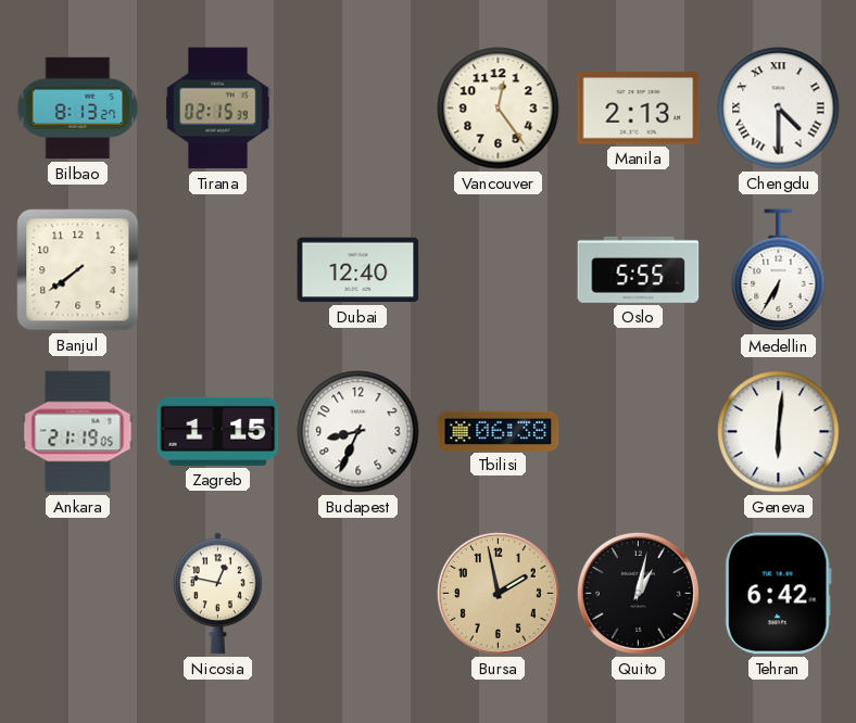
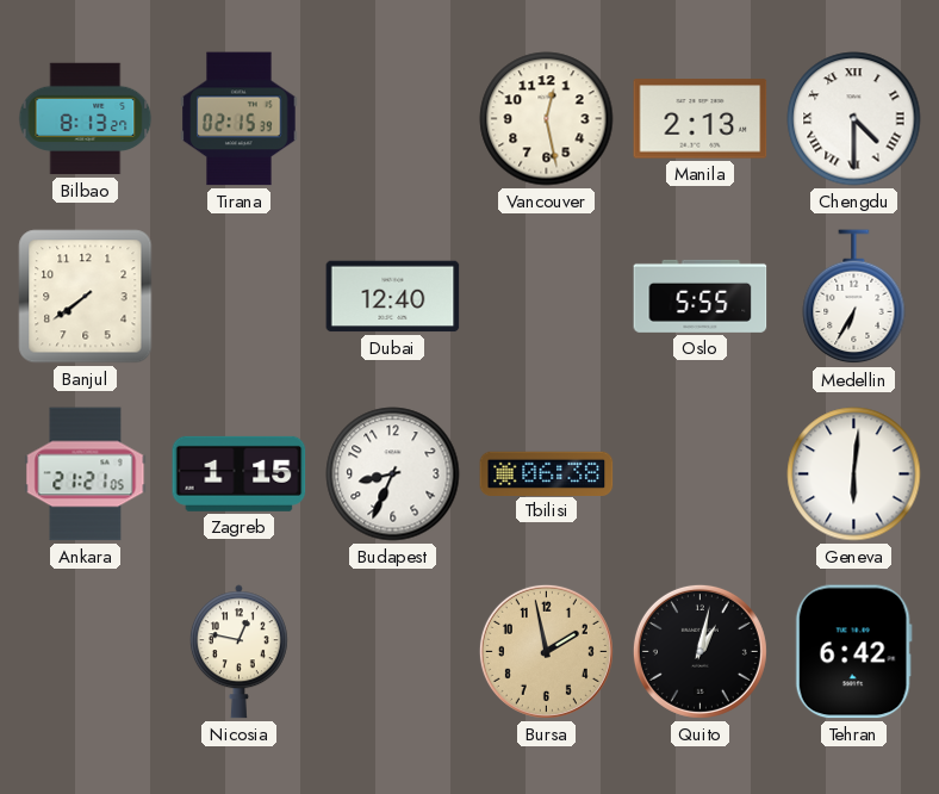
Vancouver: 12:24 -> 12:28
Ankara: 21:19 -> 21:21
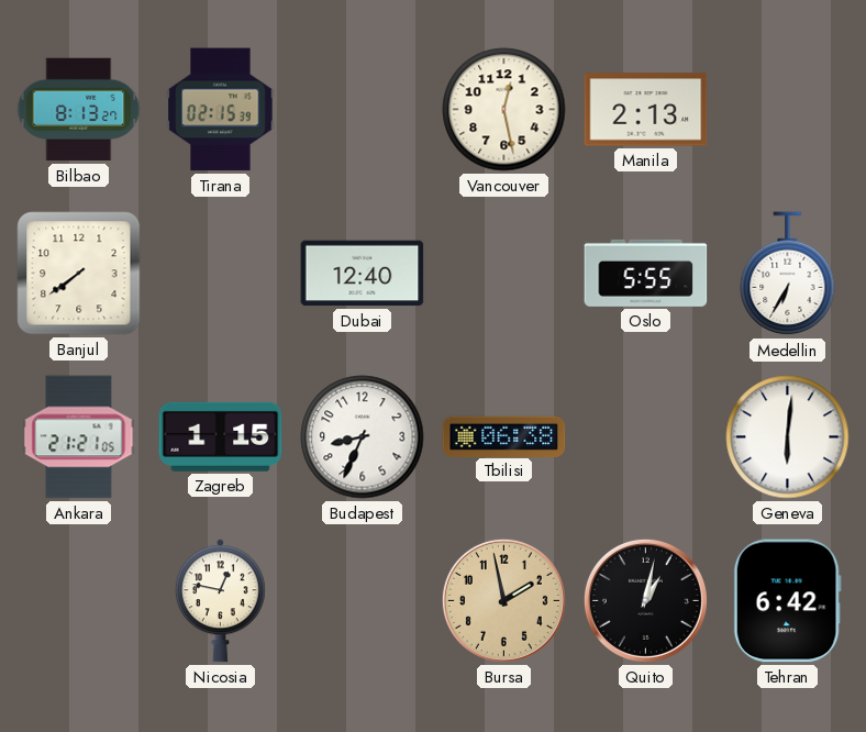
Chengdu: 4:30 -> none
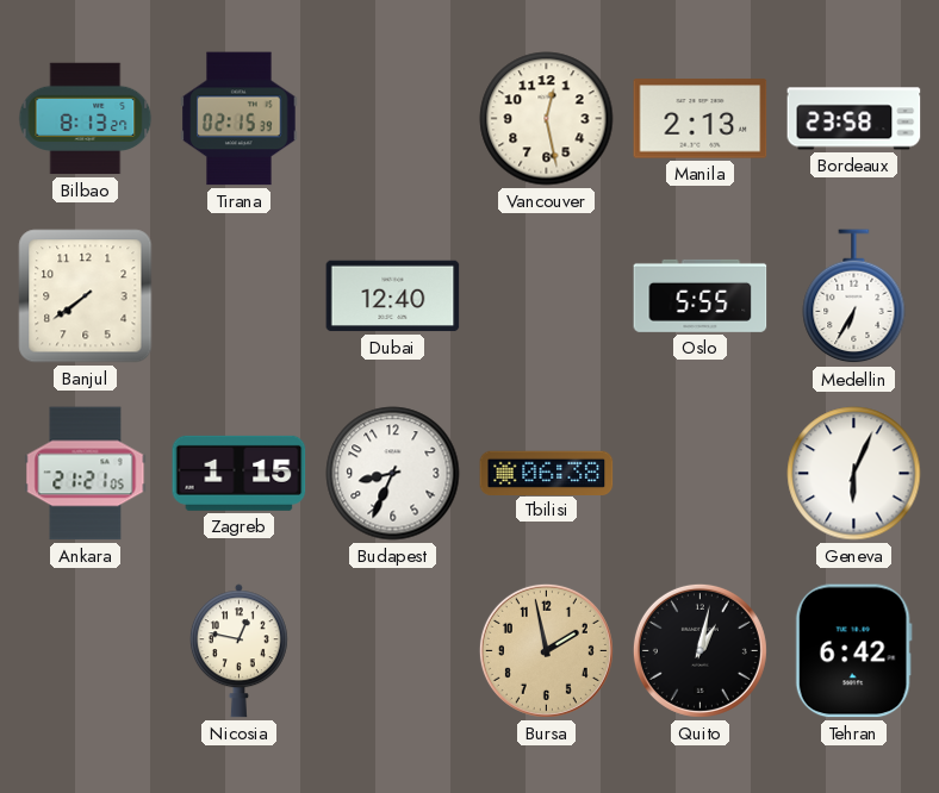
Bordeaux: none -> 23:58
Geneva: 6:01 -> 6:04
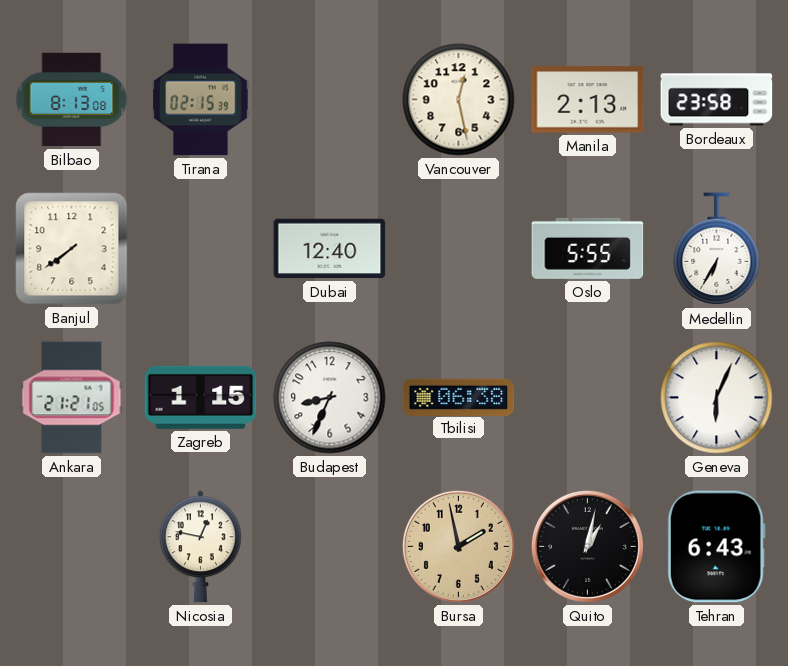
Bilbao: 8:13:27 -> 8:13:08
Tehran: 6:42 -> 6:43
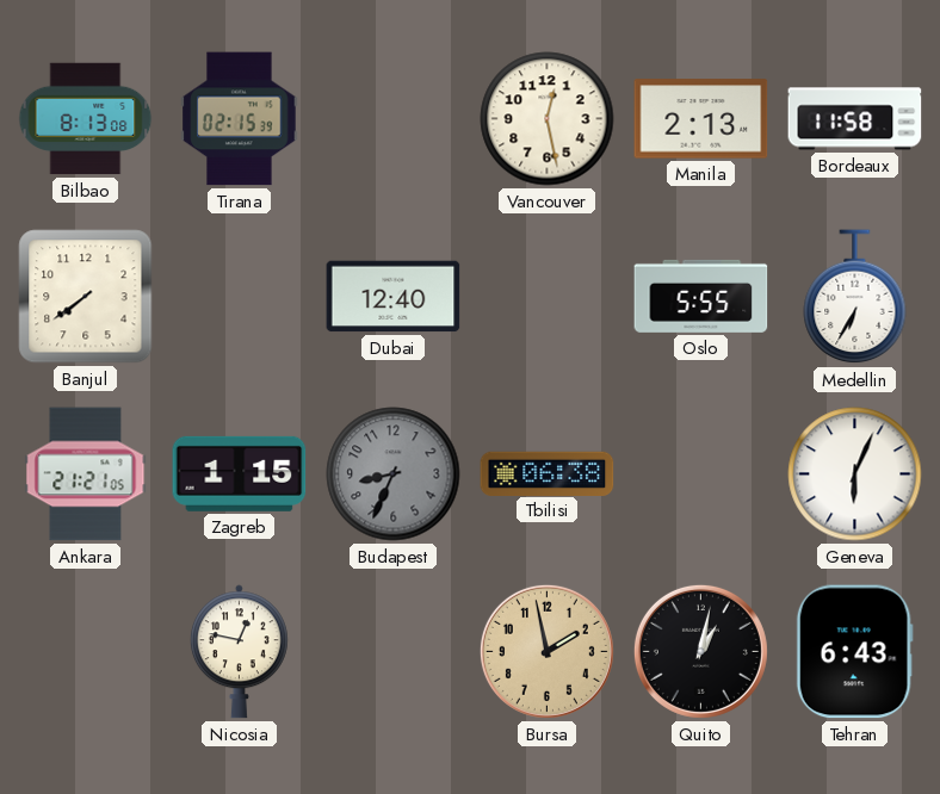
Bordeaux: 23:58 -> 11:58
Budapest dial: white -> grey
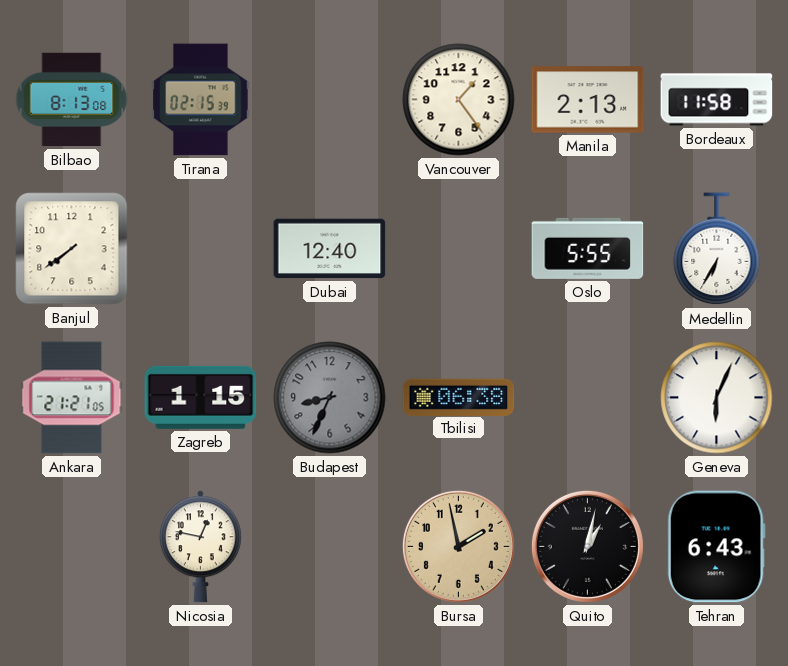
Vancouver: 12:28 -> 1:24
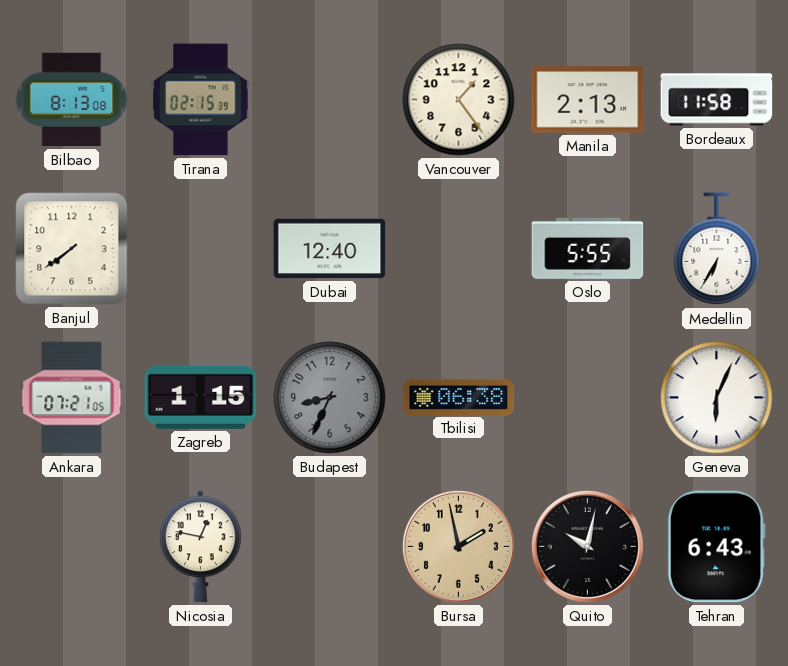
Ankara: 21:21 -> 07:21
Quito: 1:02 -> 10:02
